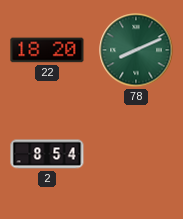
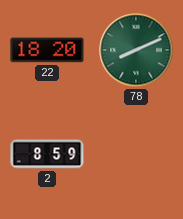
2: 8:54 -> 8:59
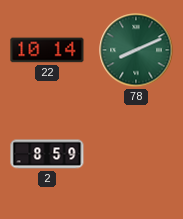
22: 18:20 -> 10:14
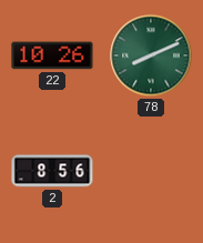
22: 10:14 -> 10:26
2: 8:59 -> 8:56
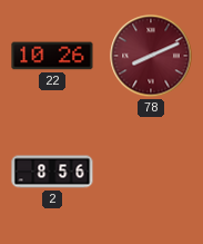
78 dial: green -> burgundy
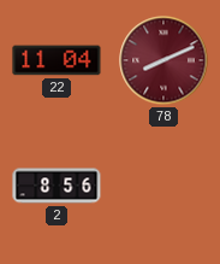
22: 10:26 -> 11:04
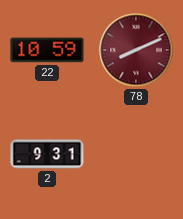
22: 11:04 -> 10:59
2: 8:56 -> 9:31
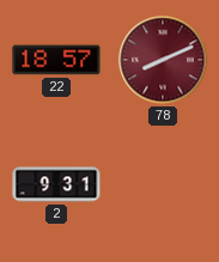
22: 10:59 -> 18:57
